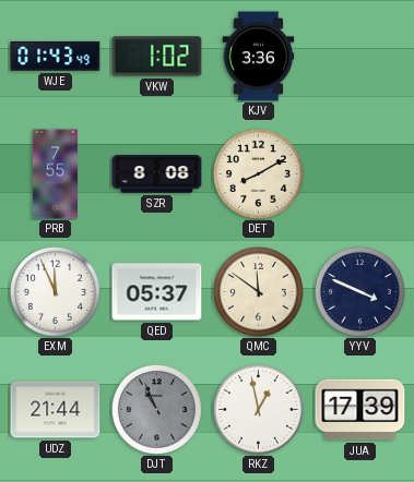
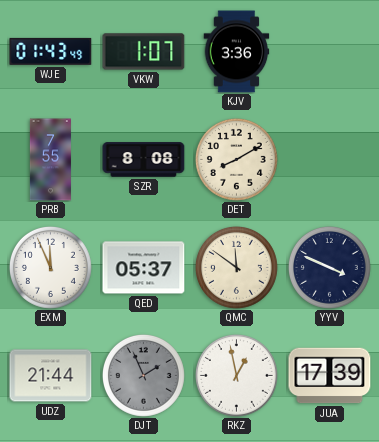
VKW: 1:02 -> 1:07
DJT: 10:56 -> 1:56
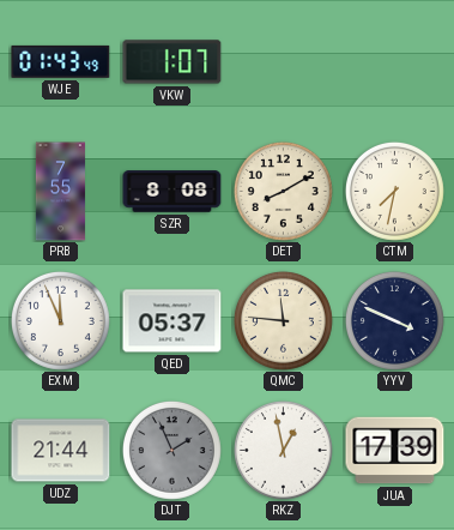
KJV: 3:36 -> none
CTM: none -> 7:32
QMC: 11:51 -> 11:46
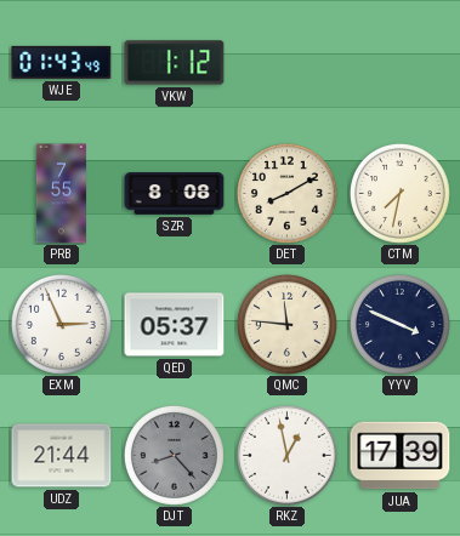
VKW: 1:07 -> 1:12
EXM: 11:56 -> 2:56
DJT: 1:56 -> 8:23
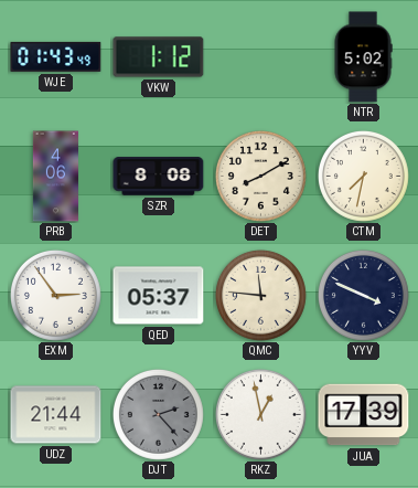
NTR: none -> 5:02
PRB: 7:55 -> 4:06
EXM: 2:56 -> 2:54
DJT: 8:23 -> 2:23
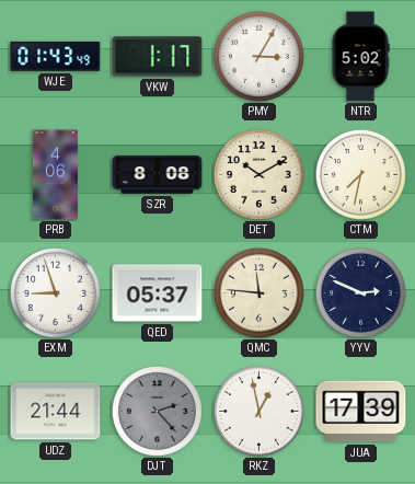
VKW: 1:12 -> 1:17
PMY: none -> 3:05
DET: 8:10 -> 10:10
EXM: 2:54 -> 8:57
YYV: 3:49 -> 2:49
